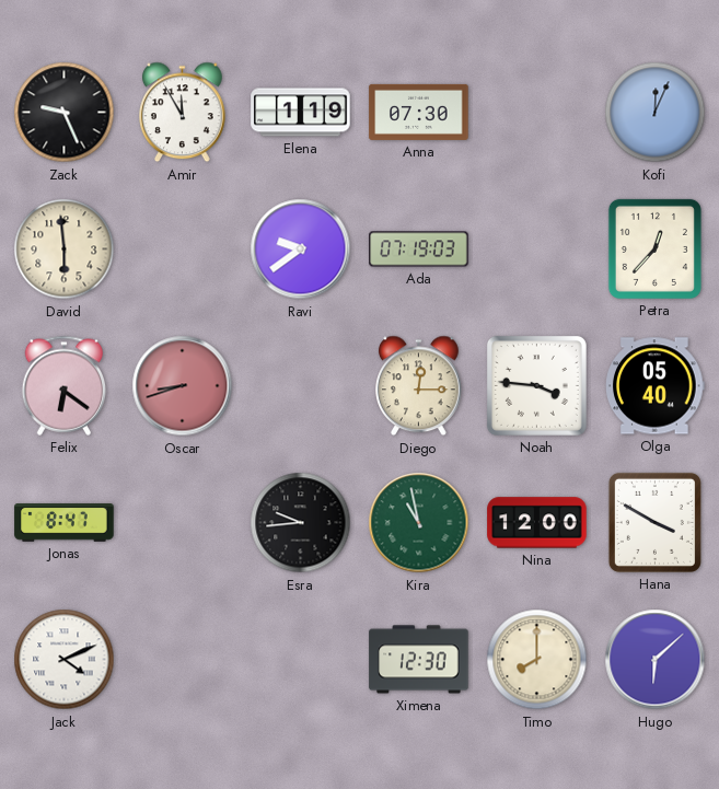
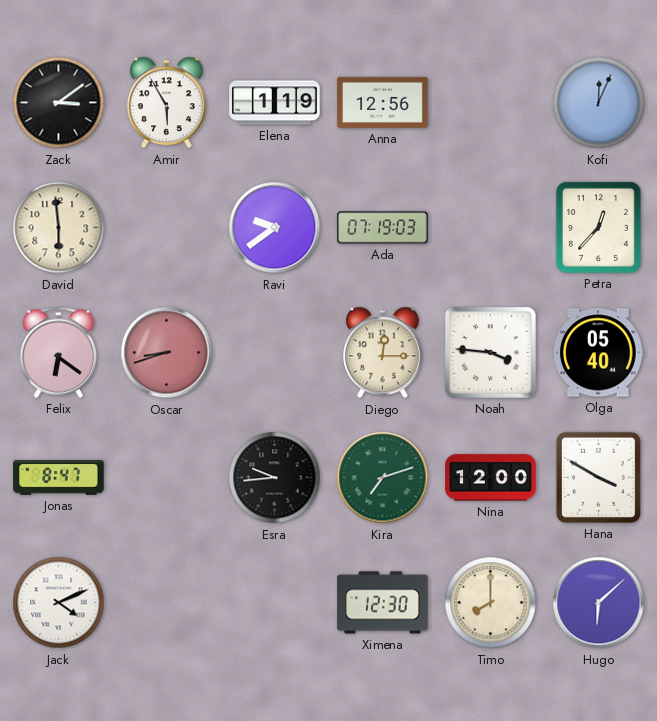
Zack: 9:26 -> 3:09
Amir: 11:55 -> 5:55
Anna: 07:30 -> 12:56
Kira: 10:58 -> 7:12
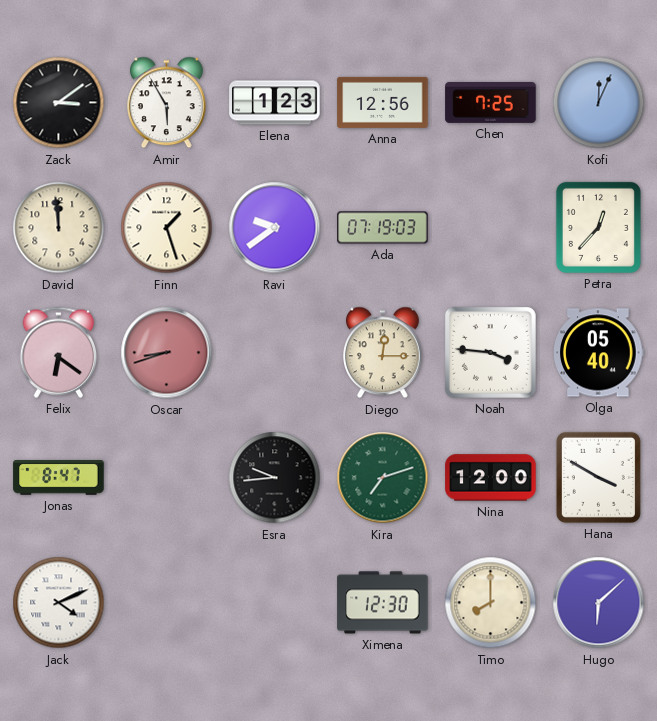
Elena: 1:19 -> 1:23
Chen: none -> 7:25
David: 5:59 -> 11:59
Finn: none -> 1:27
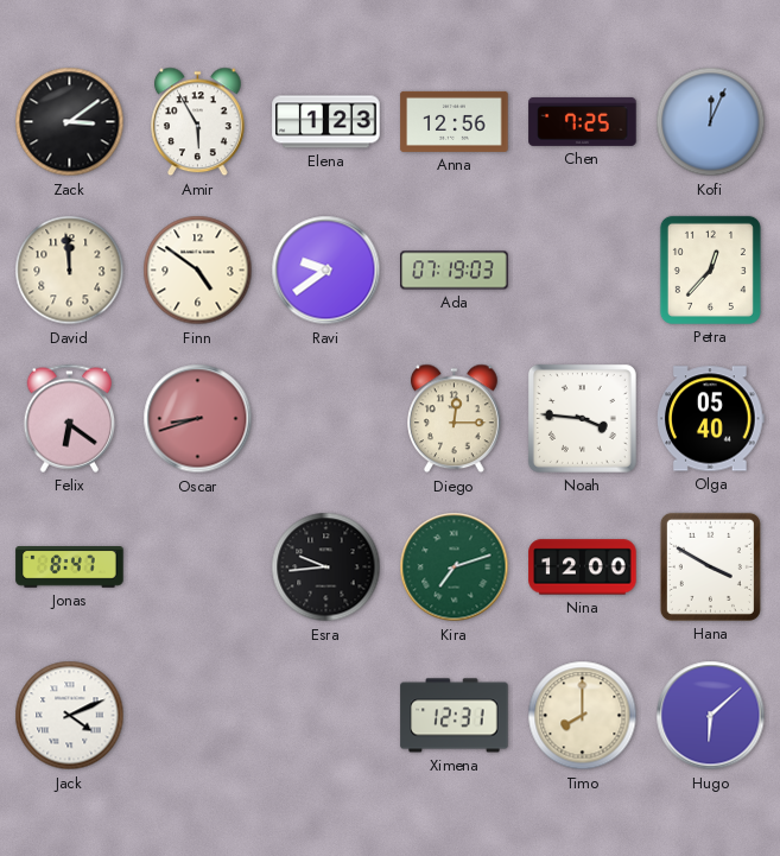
Finn: 1:27 -> 4:51
Ximena: 12:30 -> 12:31
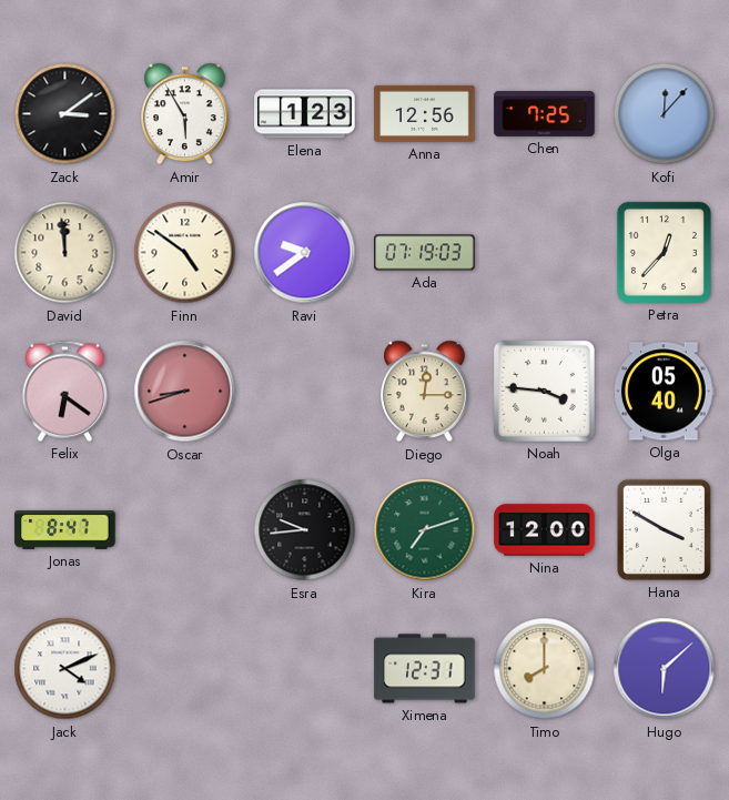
Kofi: 12:04 -> 12:07
